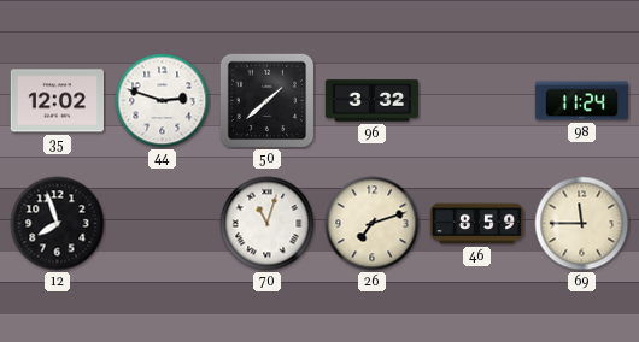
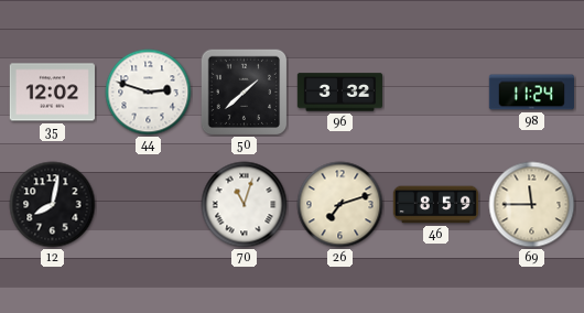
12: 7:57 -> 8:02
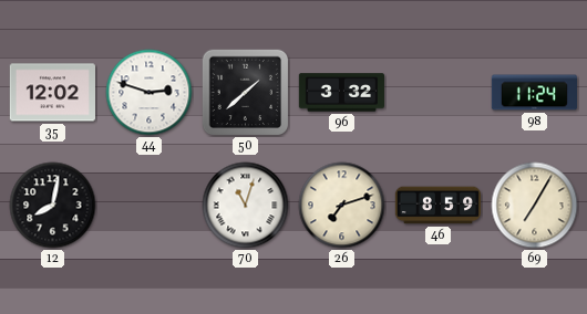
69: 11:45 -> 7:05
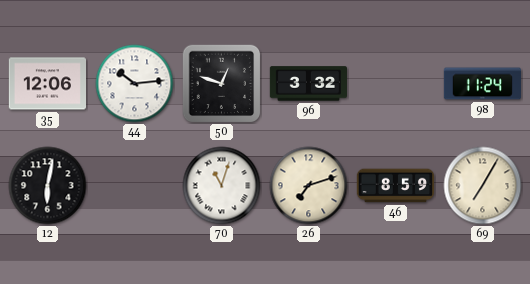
35: 12:02 -> 12:06
44: 2:48 -> 10:14
50: 1:38 -> 12:48
12: 8:02 -> 6:02
